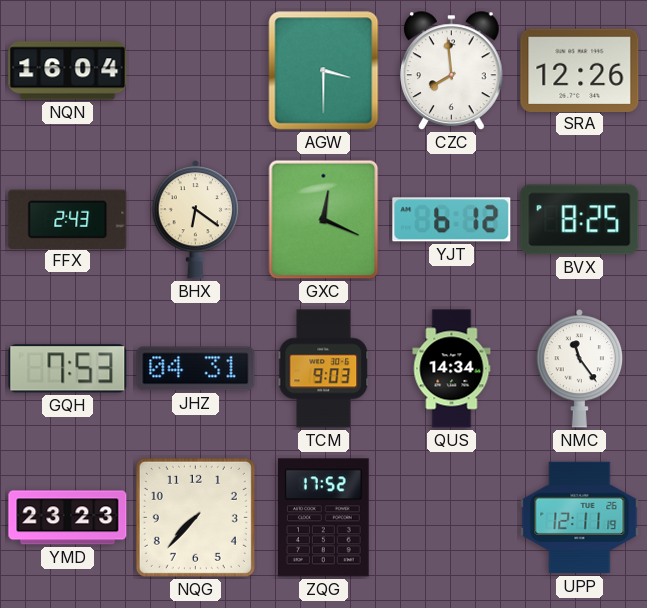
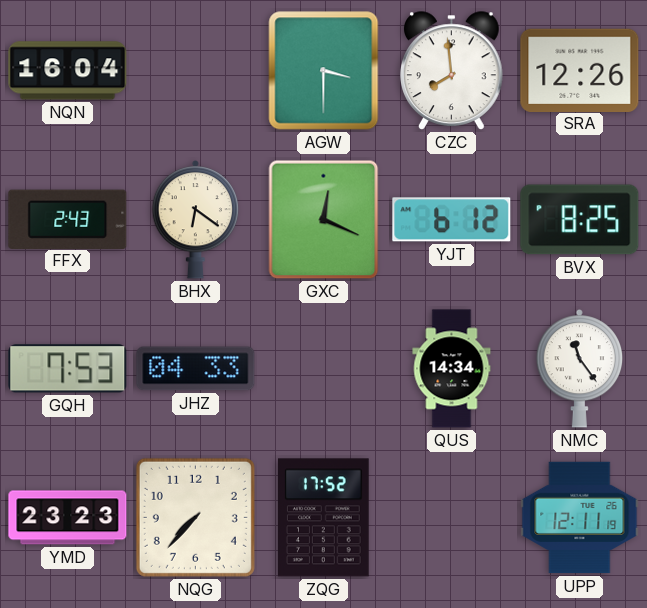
JHZ: 04:31 -> 04:33
TCM: 9:03 -> none
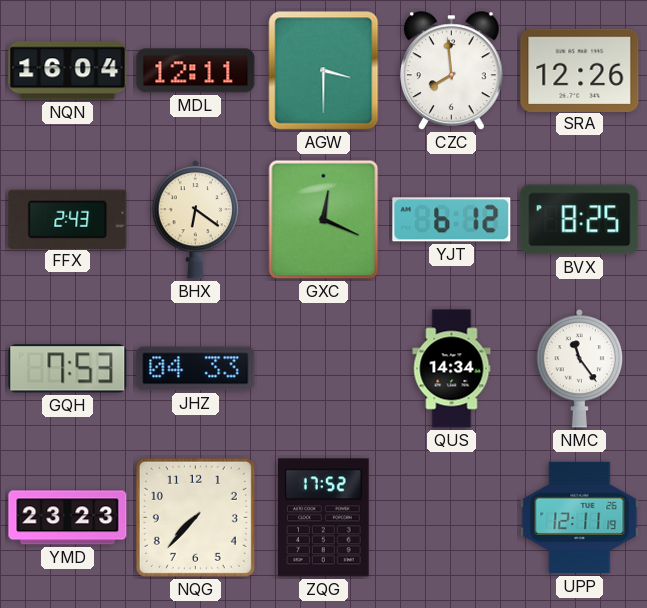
MDL: none -> 12:11
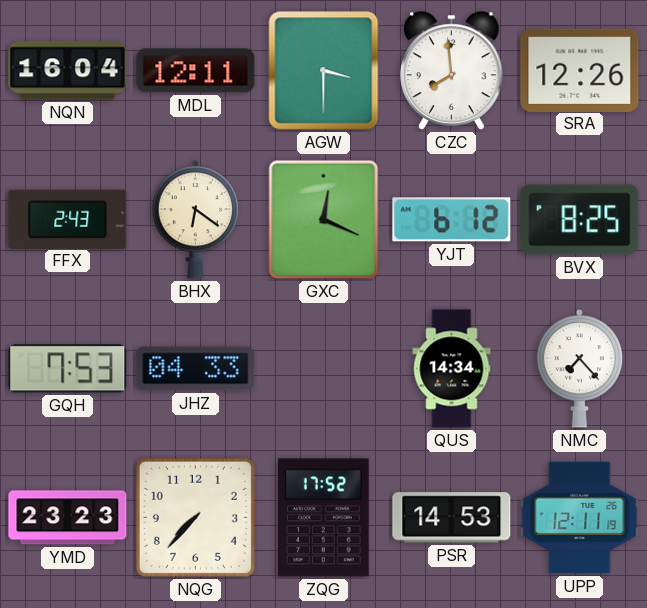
NMC: 11:24 -> 7:23
PSR: none -> 14:53
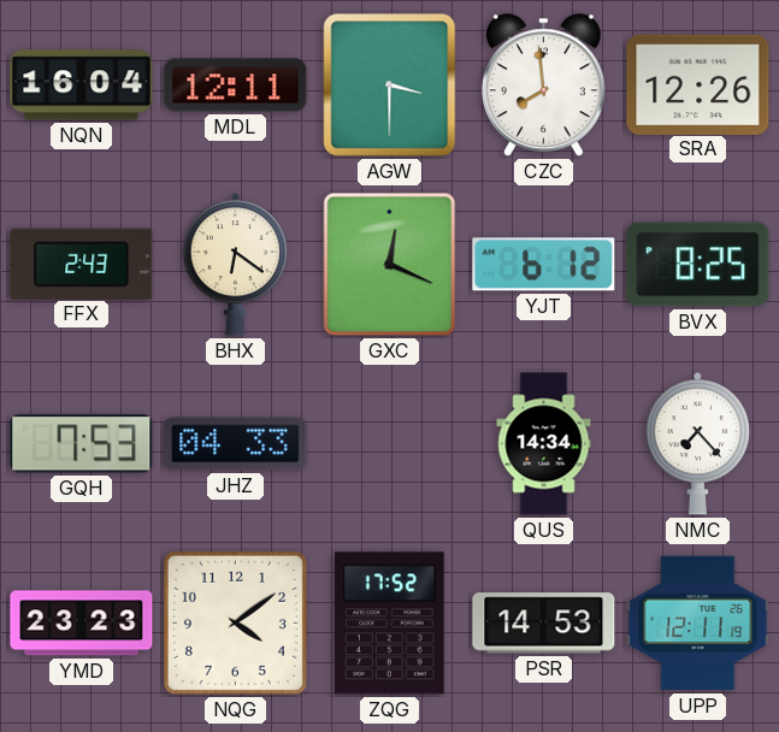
NQG: 7:37 -> 4:09
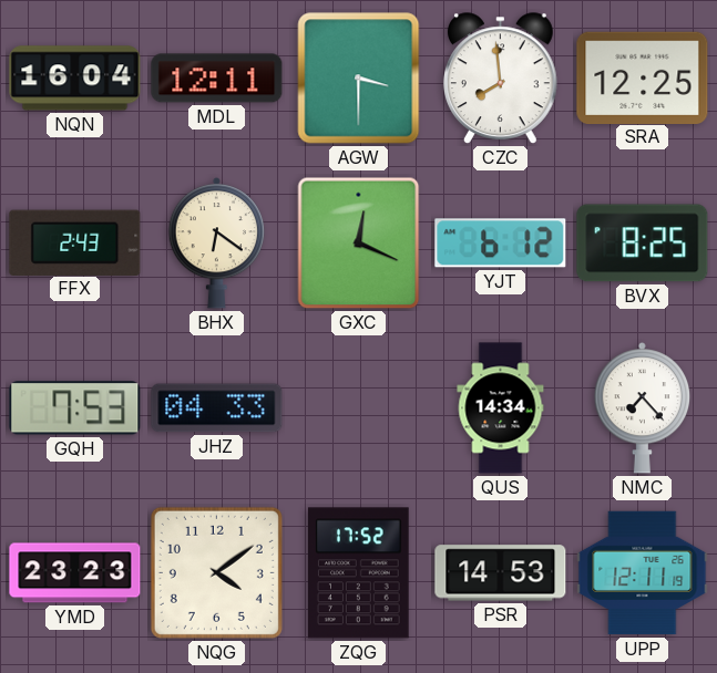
SRA: 12:26 -> 12:25
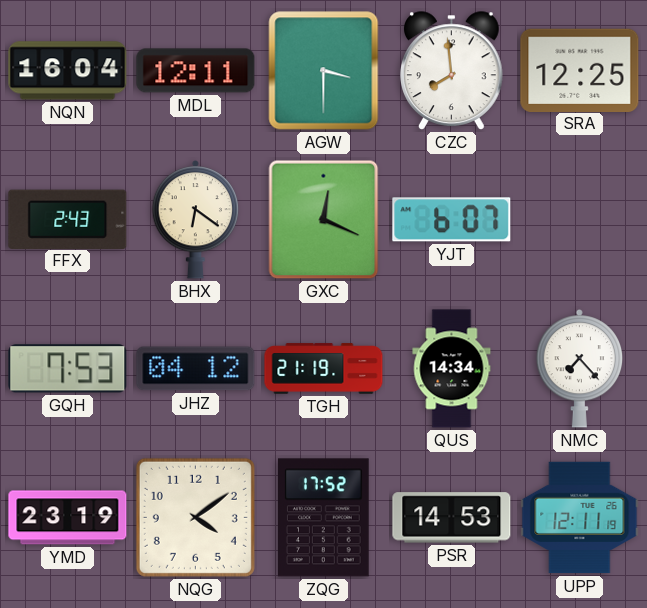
YJT: 6:12 -> 6:07
BVX: 8:25 -> none
JHZ: 04:33 -> 04:12
TGH: none -> 21:19
YMD: 23:23 -> 23:19
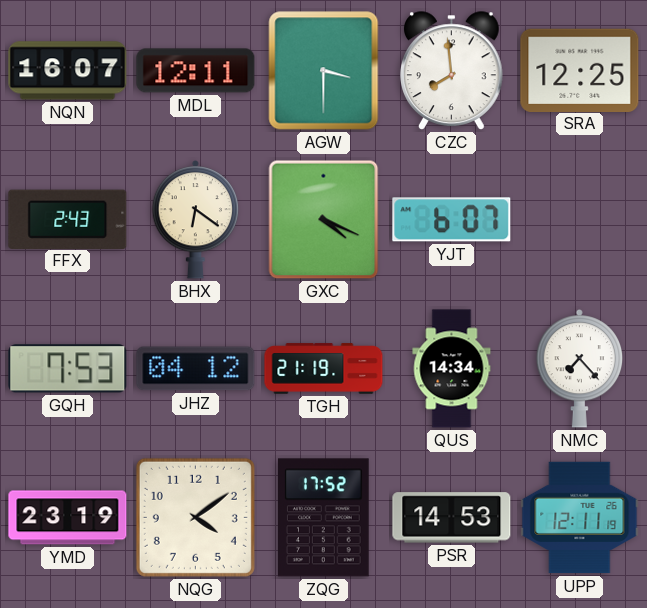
NQN: 16:04 -> 16:07
GXC: 12:19 -> 4:19
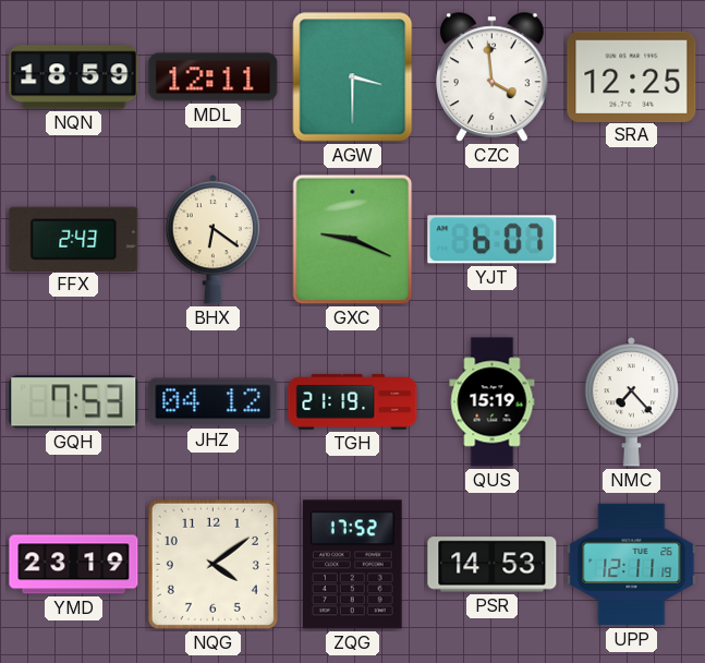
NQN: 16:07 -> 18:59
CZC: 7:59 -> 3:59
GXC: 4:19 -> 9:19
QUS: 14:34 -> 15:19
